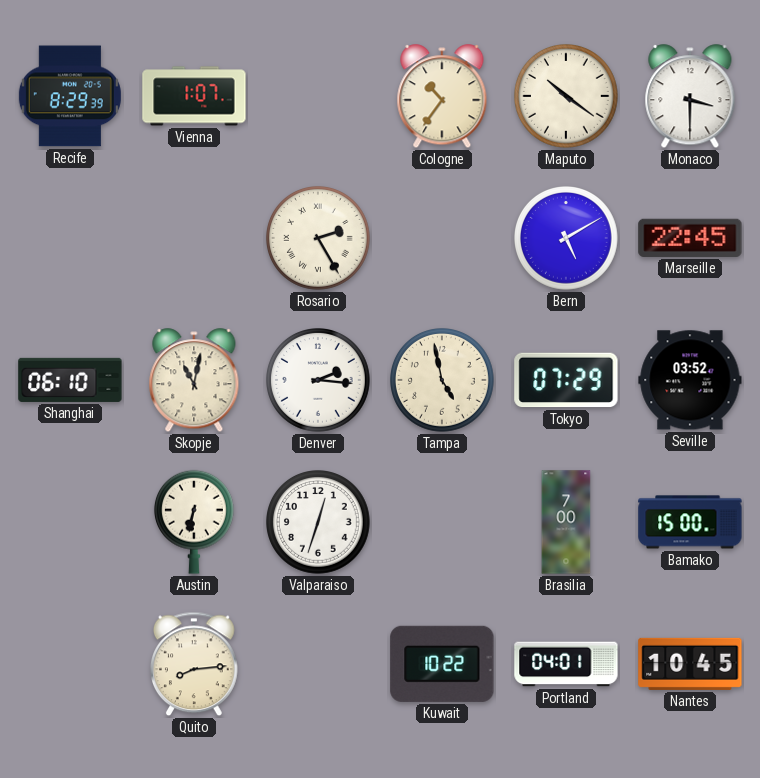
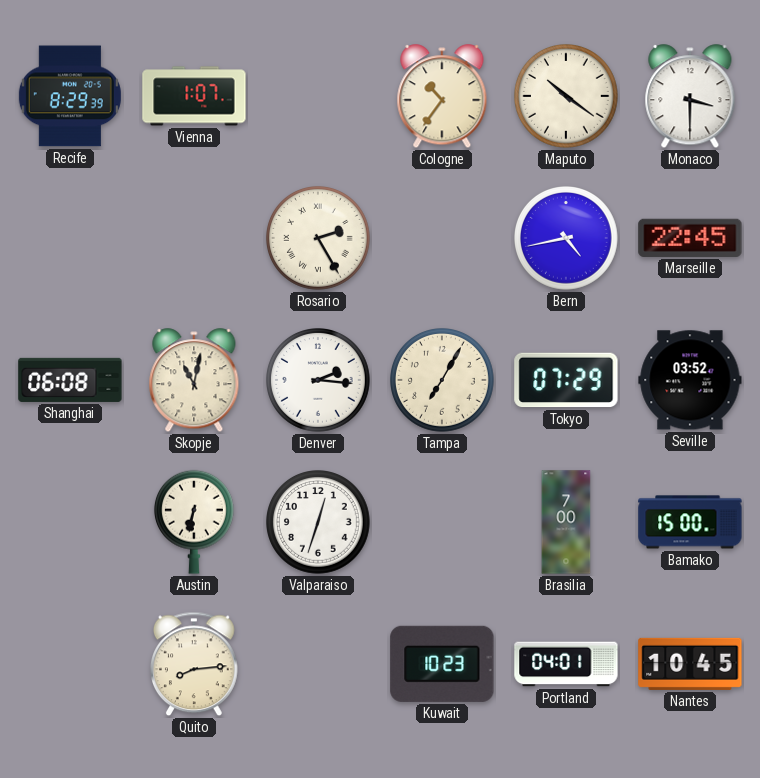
Bern: 5:10 -> 4:43
Shanghai: 06:10 -> 06:08
Tampa: 4:58 -> 7:05
Kuwait: 10:22 -> 10:23
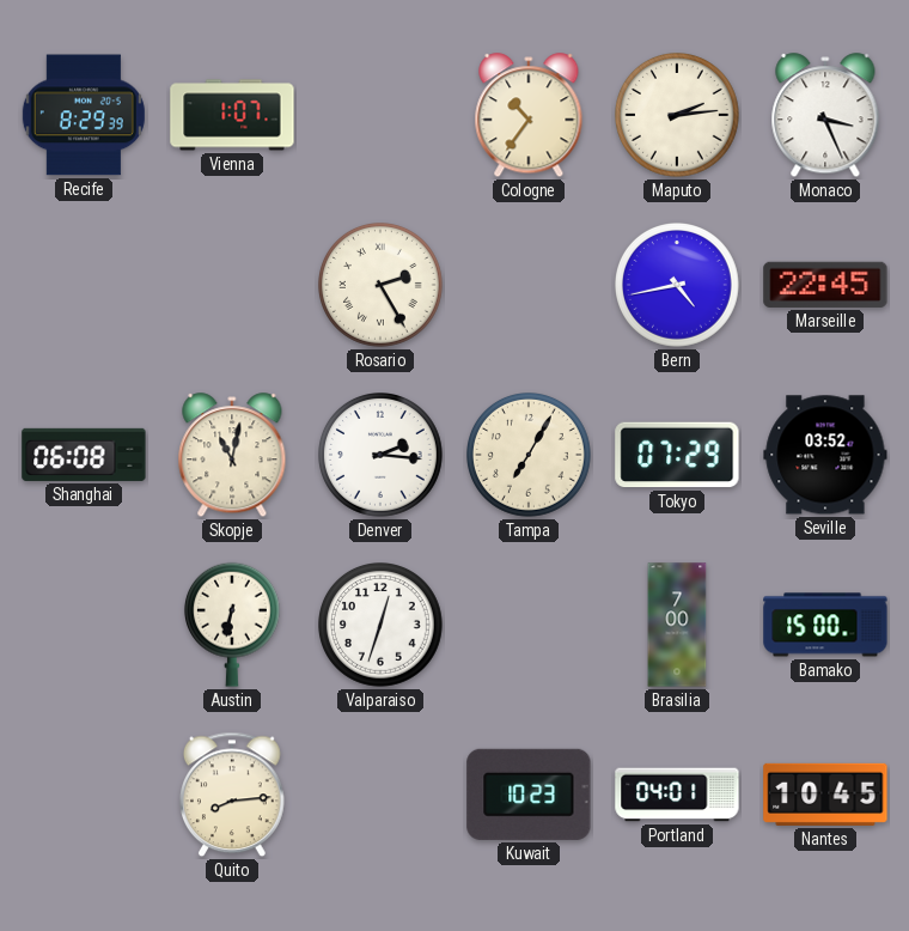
Maputo: 10:21 -> 2:14
Monaco: 3:30 -> 3:26
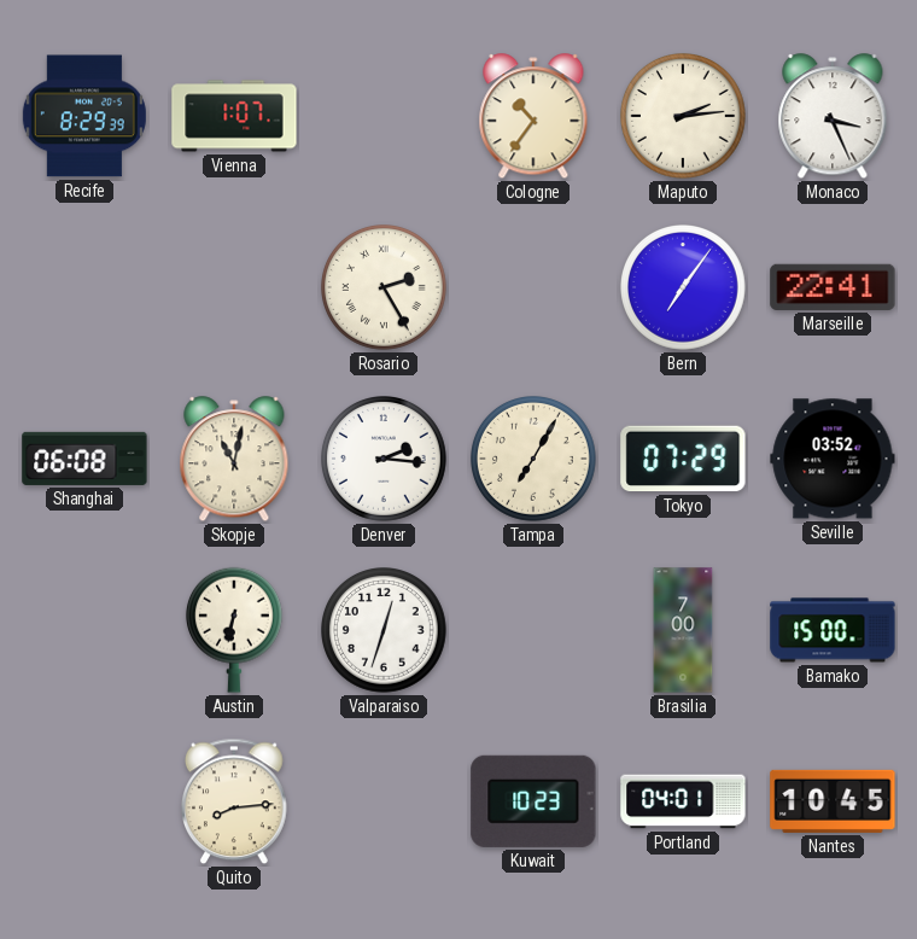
Bern: 4:43 -> 7:06
Marseille: 22:45 -> 22:41
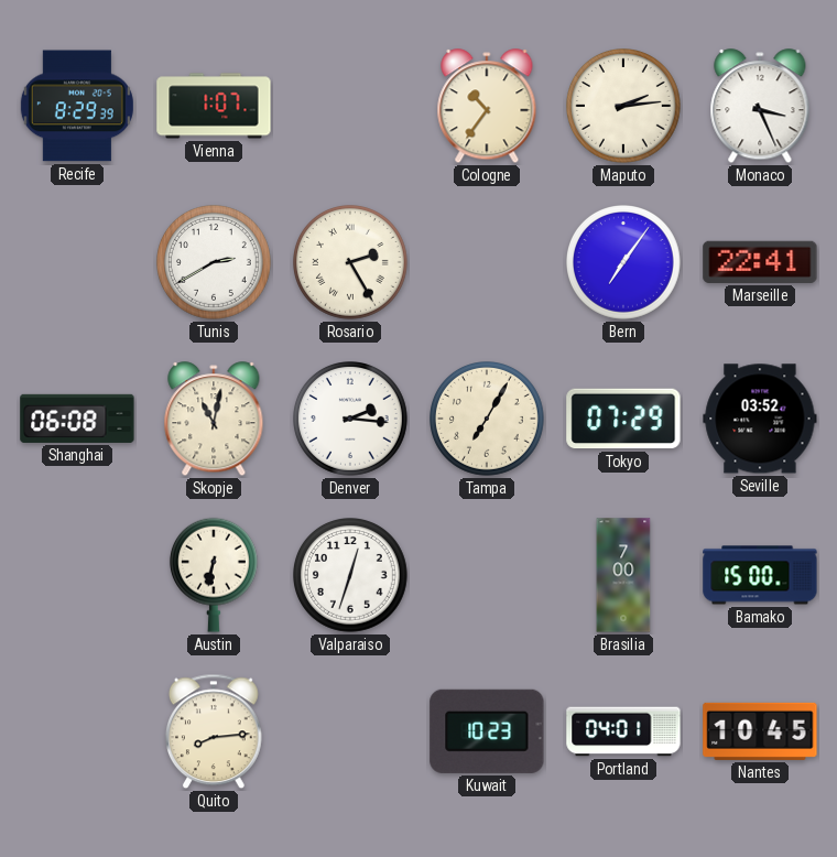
Tunis: none -> 2:40
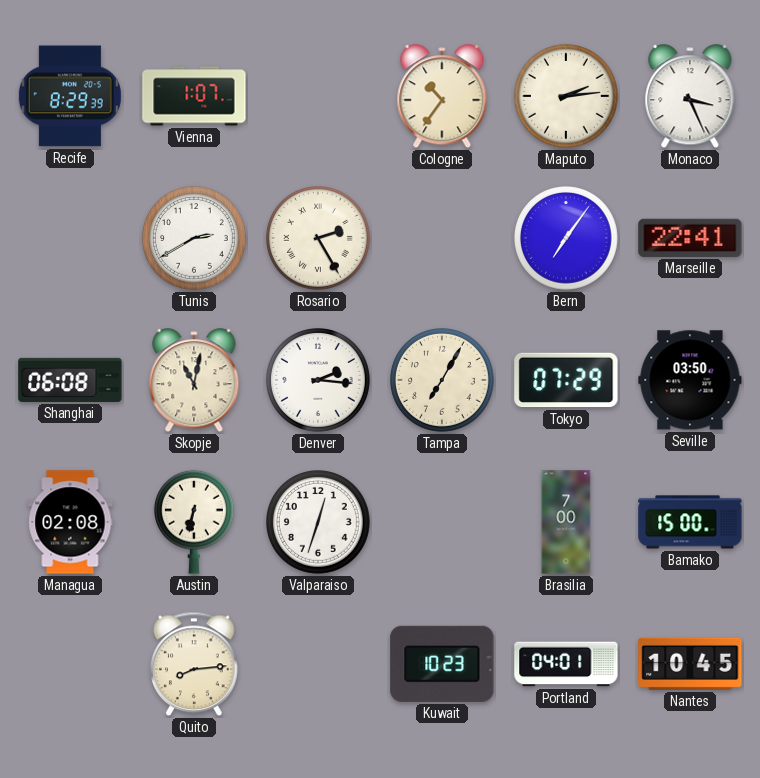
Seville: 03:52 -> 03:50
Managua: none -> 02:08
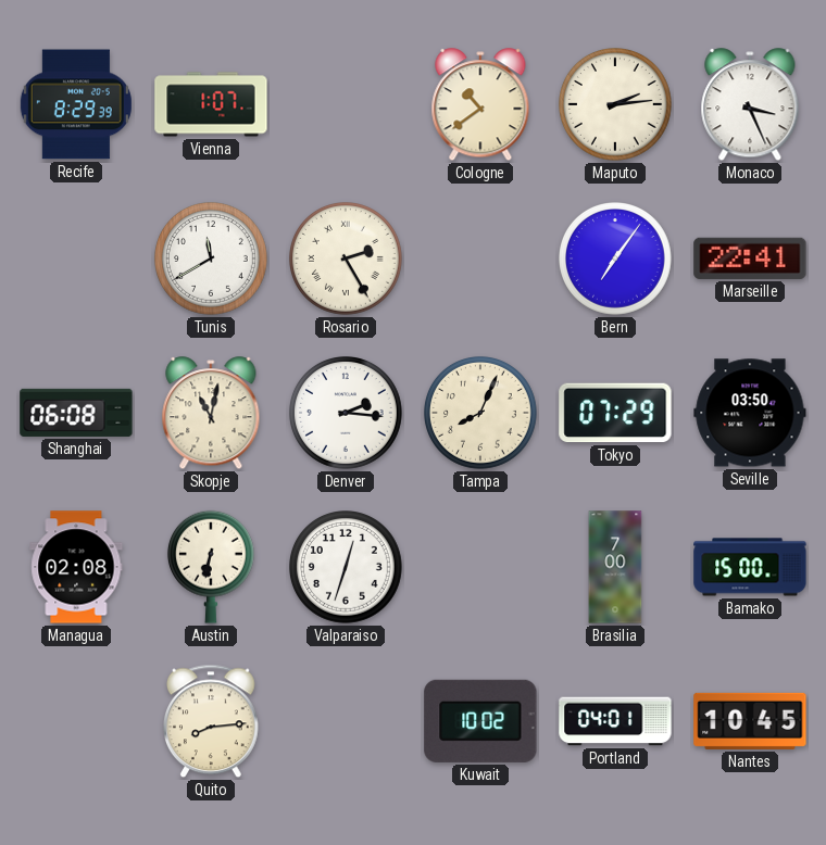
Cologne: 10:36 -> 10:39
Tunis: 2:40 -> 11:40
Tampa: 7:05 -> 8:04
Kuwait: 10:23 -> 10:02
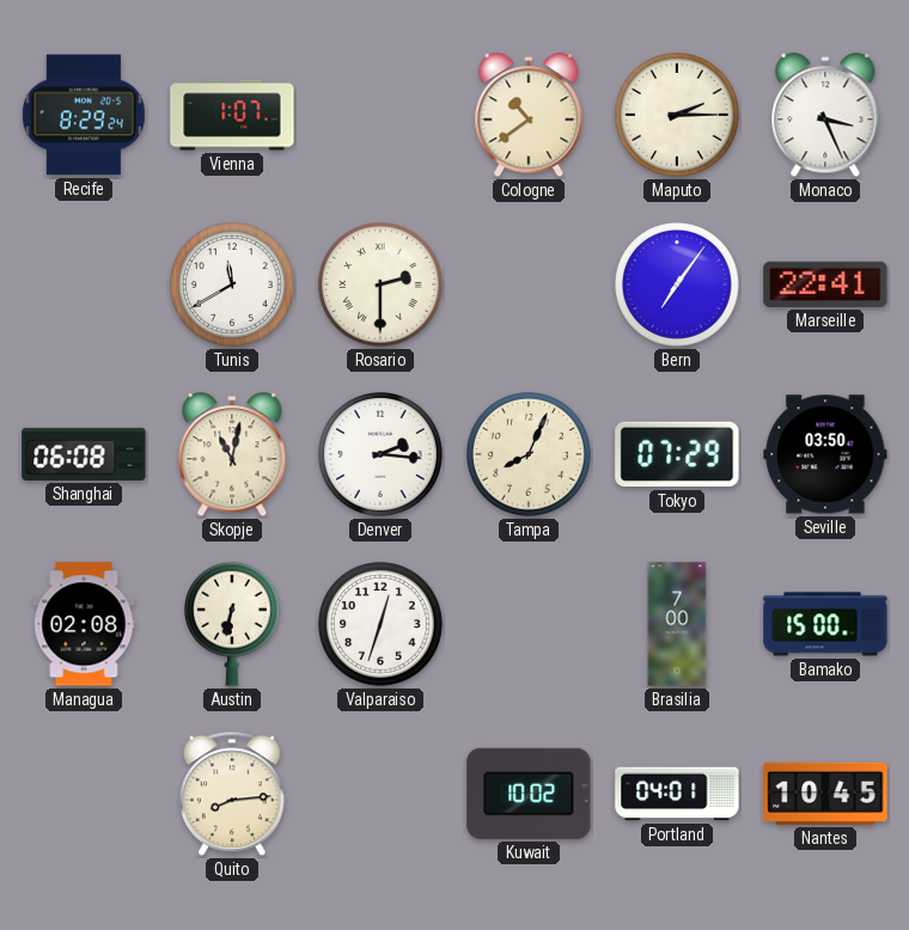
Recife: 8:29:39 -> 8:29:24
Maputo: 2:14 -> 2:15
Rosario: 2:25 -> 2:30
